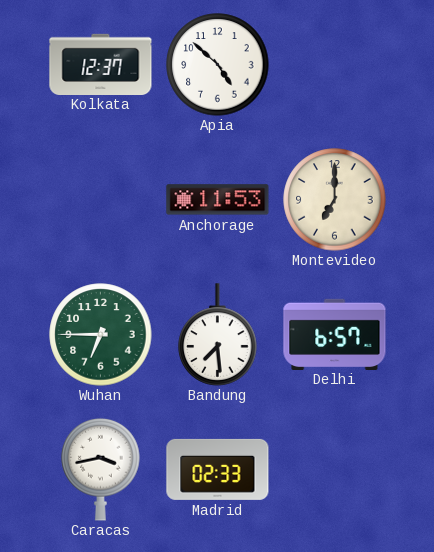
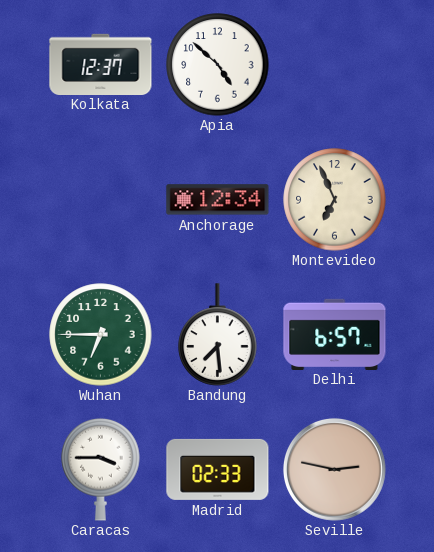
Anchorage: 11:53 -> 12:34
Montevideo: 7:00 -> 6:56
Caracas: 3:43 -> 3:45
Seville: none -> 2:47
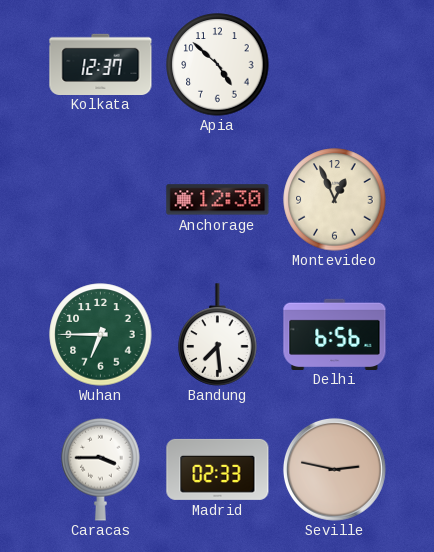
Anchorage: 12:34 -> 12:30
Montevideo: 6:56 -> 12:56
Delhi: 6:57 -> 6:56
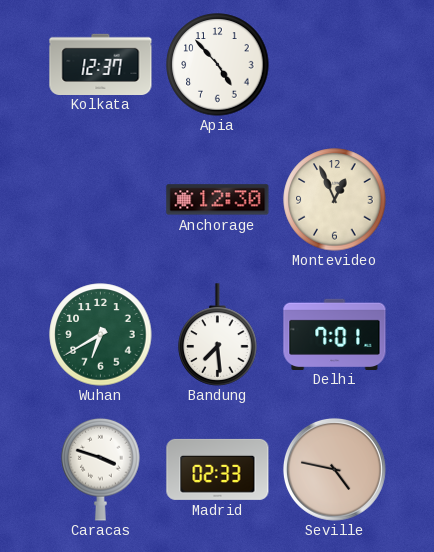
Apia: 4:52 -> 4:53
Wuhan: 6:45 -> 6:40
Delhi: 6:56 -> 7:01
Caracas: 3:45 -> 3:48
Seville: 2:47 -> 4:47
